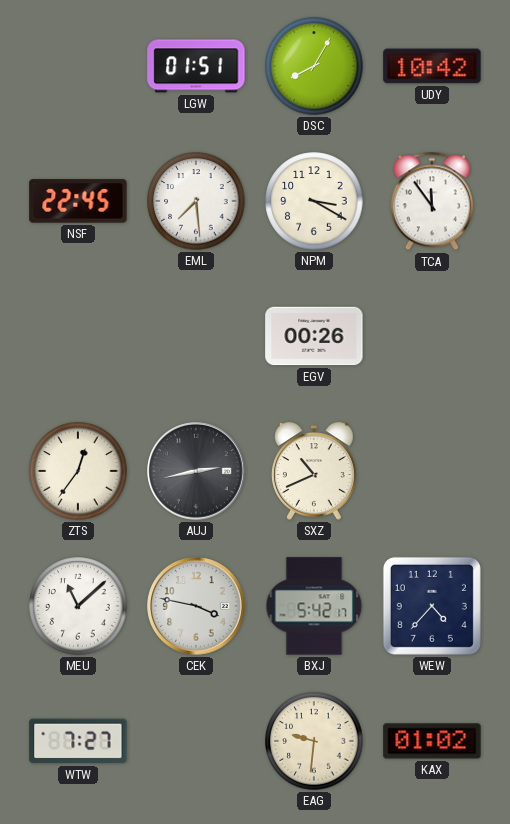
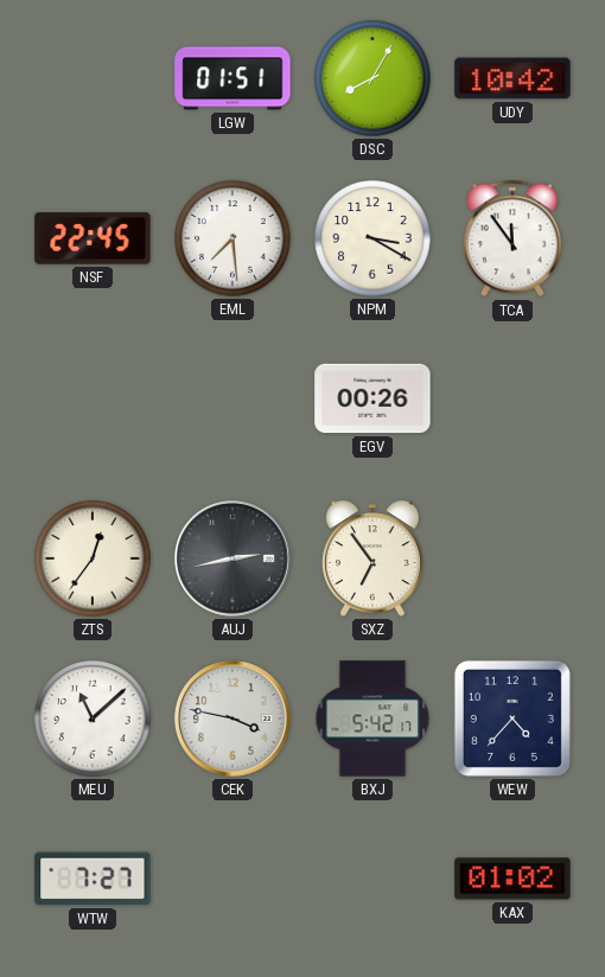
SXZ: 10:41 -> 6:54
EAG: 9:31 -> none
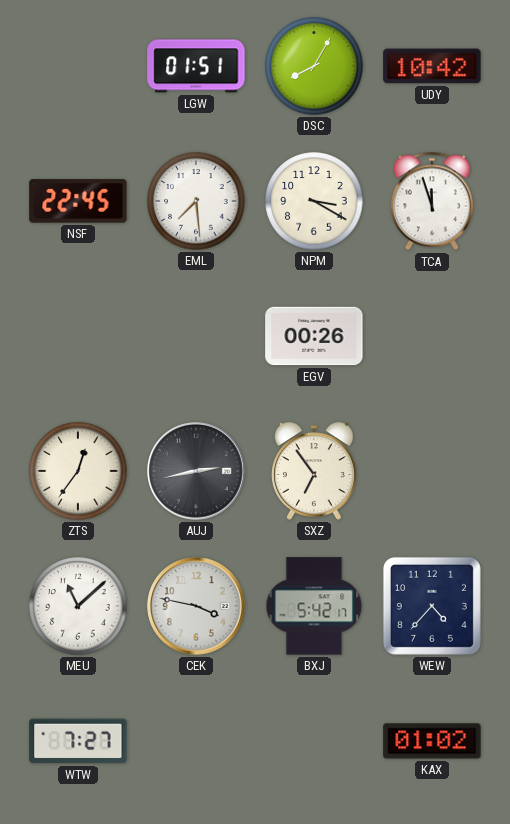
TCA: 11:54 -> 11:57
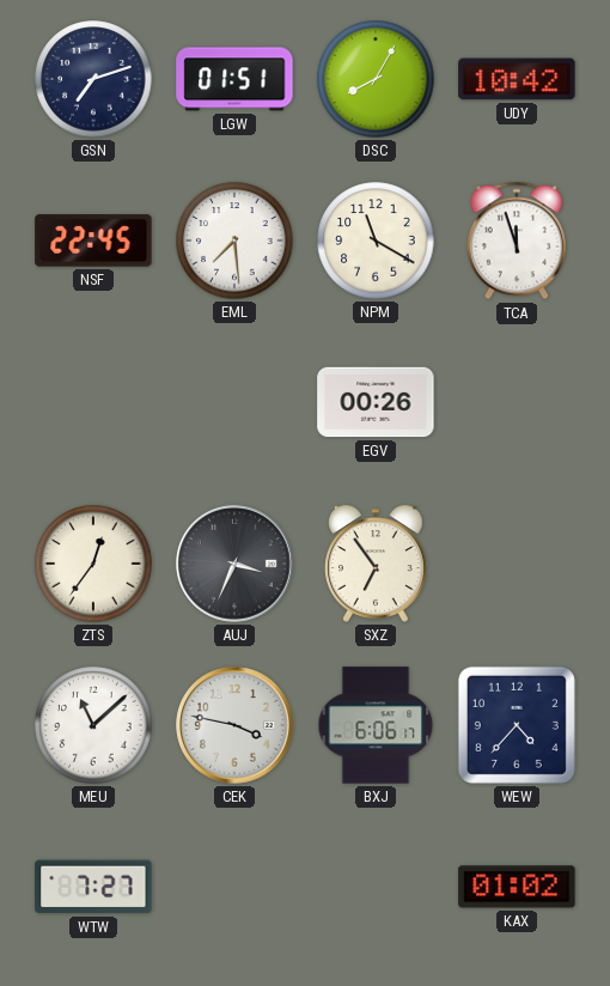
GSN: none -> 7:12
NPM: 3:20 -> 11:20
AUJ: 2:43 -> 3:34
BXJ: 5:42 -> 6:06
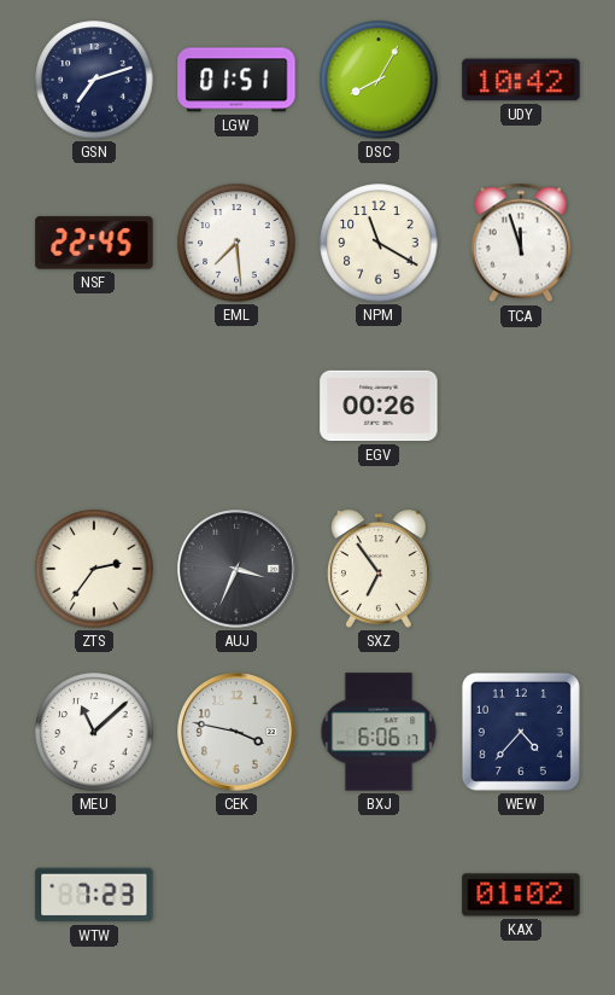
ZTS: 12:36 -> 2:36
WTW: 7:27 -> 7:23
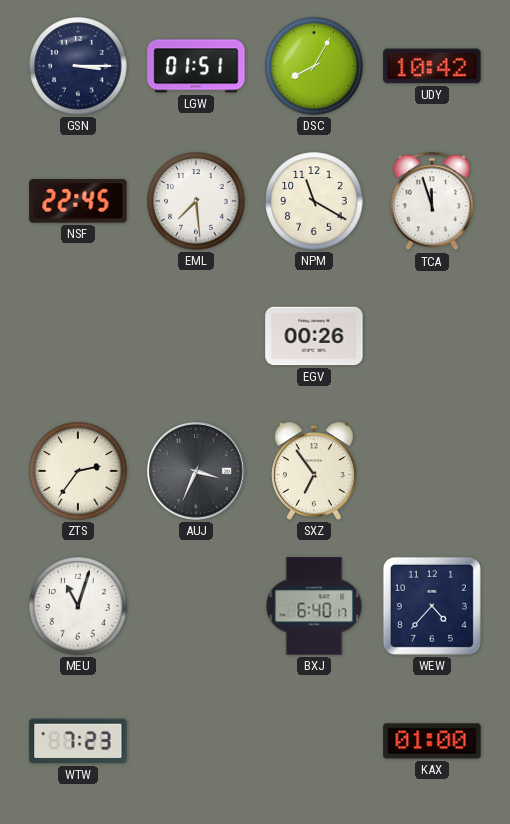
GSN: 7:12 -> 3:15
MEU: 11:08 -> 11:03
CEK: 3:47 -> none
BXJ: 6:06 -> 6:40
KAX: 01:02 -> 01:00
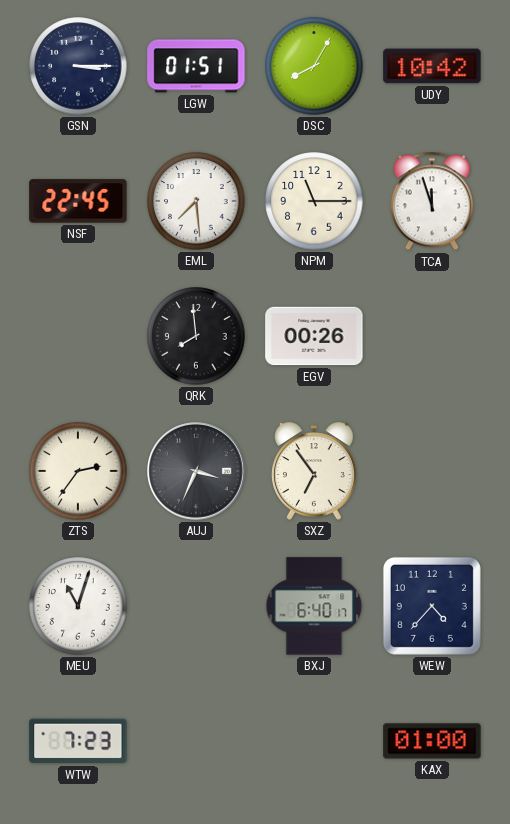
NPM: 11:20 -> 11:15
QRK: none -> 7:59
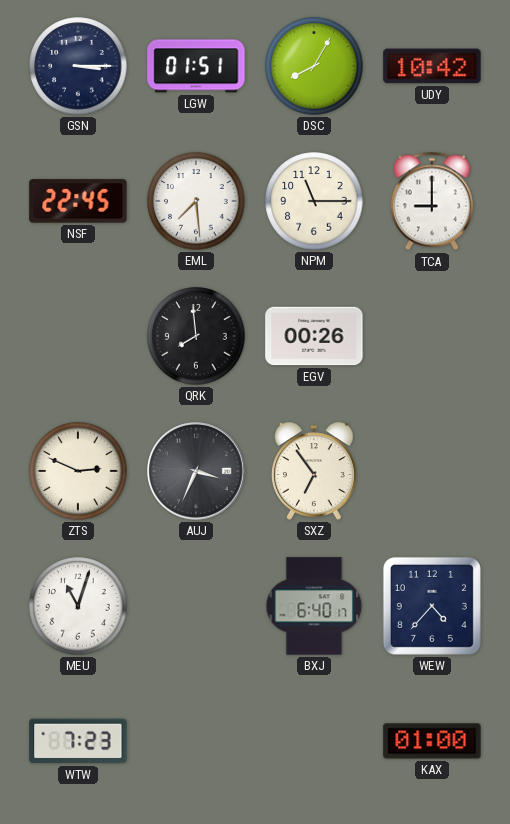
TCA: 11:57 -> 9:00
ZTS: 2:36 -> 2:49
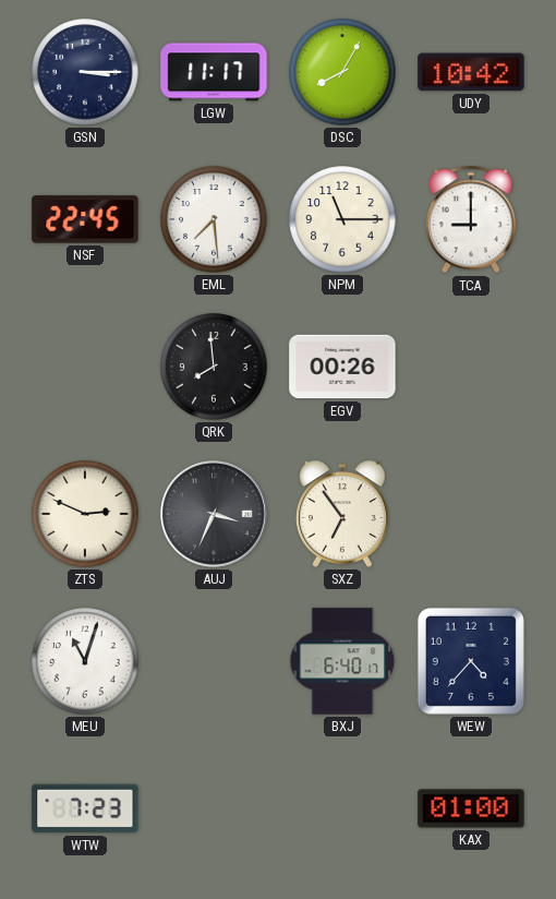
LGW: 01:51 -> 11:17
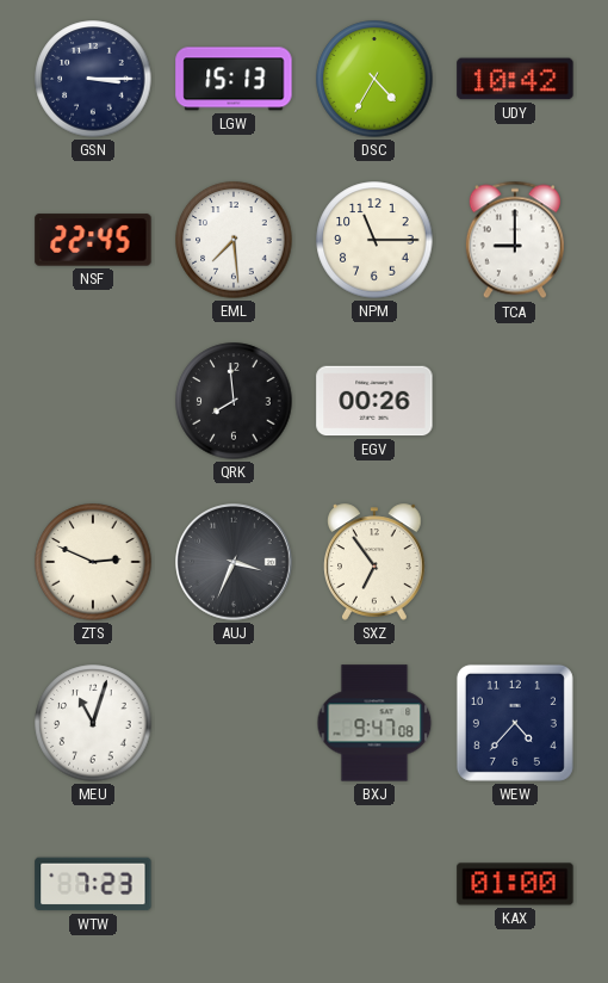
LGW: 11:17 -> 15:13
DSC: 8:05 -> 4:35
BXJ: 6:40 -> 9:47
